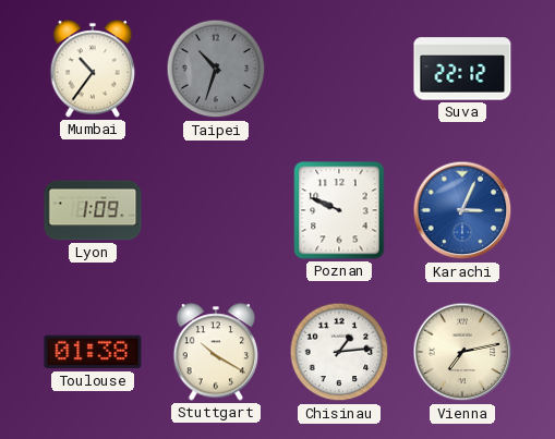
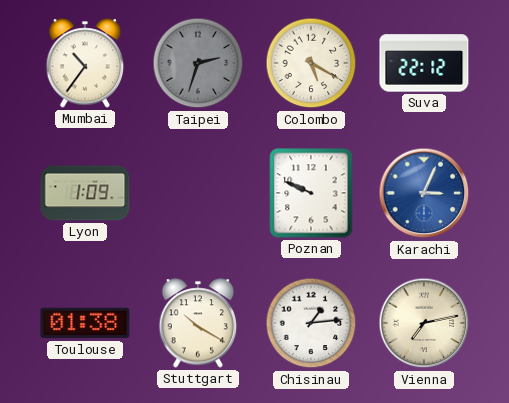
Taipei: 10:33 -> 2:33
Colombo: none -> 5:20
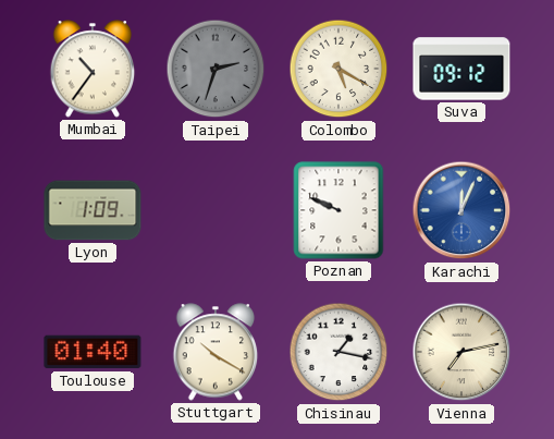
Suva: 22:12 -> 09:12
Karachi: 3:04 -> 12:04
Toulouse: 01:38 -> 01:40
Chisinau: 1:14 -> 1:17
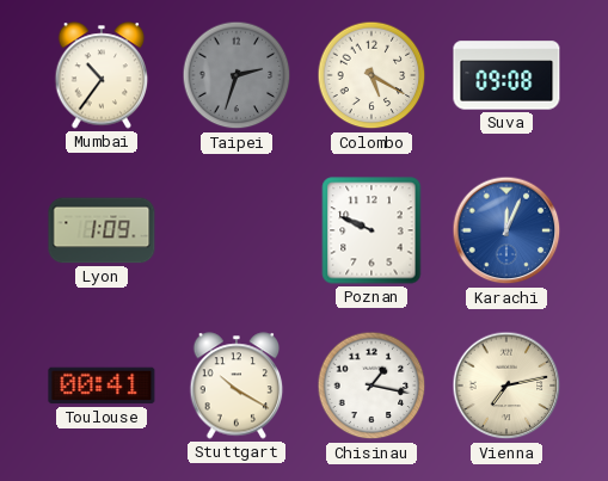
Suva: 09:12 -> 09:08
Toulouse: 01:40 -> 00:41
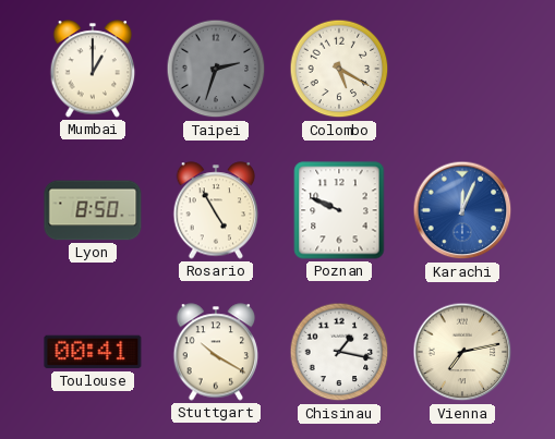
Mumbai: 10:36 -> 1:00
Suva: 09:08 -> none
Lyon: 1:09 -> 8:50
Rosario: none -> 4:55
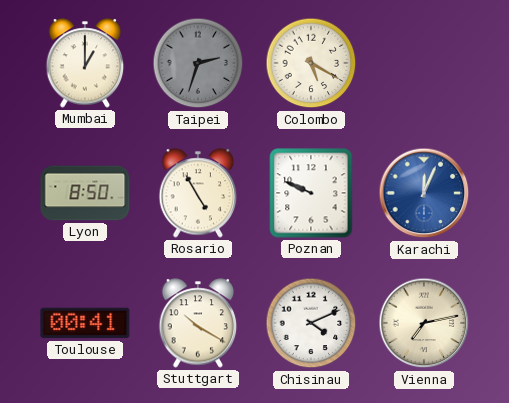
Chisinau: 1:17 -> 4:11
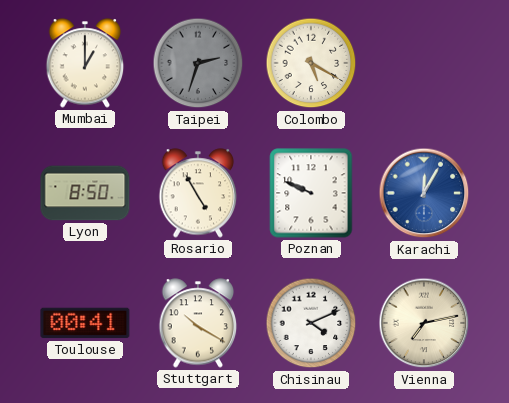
Karachi: 12:04 -> 12:05
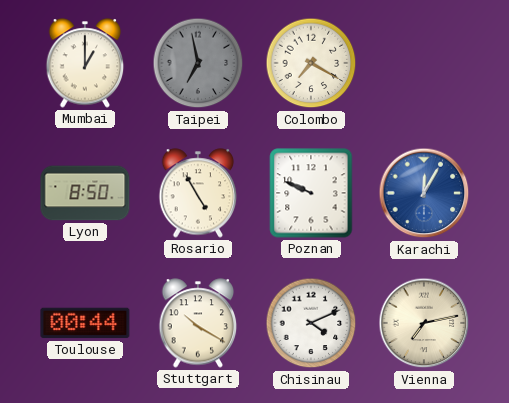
Taipei: 2:33 -> 6:58
Colombo: 5:20 -> 7:20
Toulouse: 00:41 -> 00:44
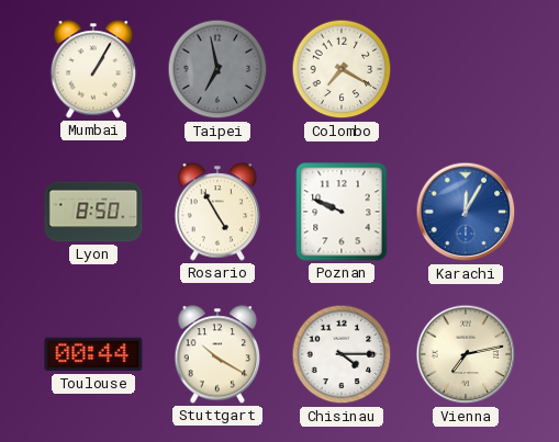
Mumbai: 1:00 -> 1:05
Chisinau: 4:11 -> 4:15
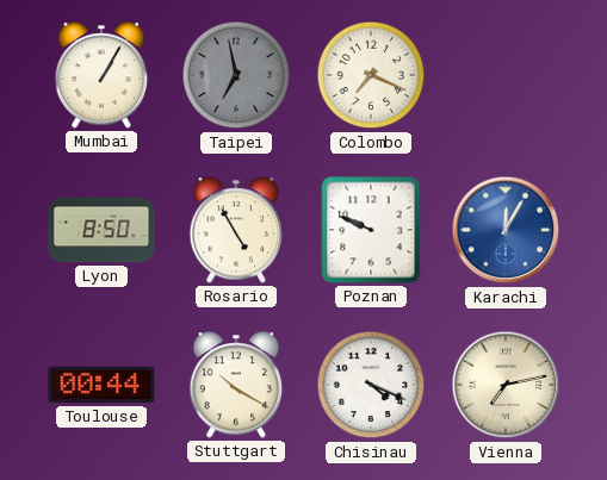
Colombo: 7:20 -> 7:19
Chisinau: 4:15 -> 4:19
